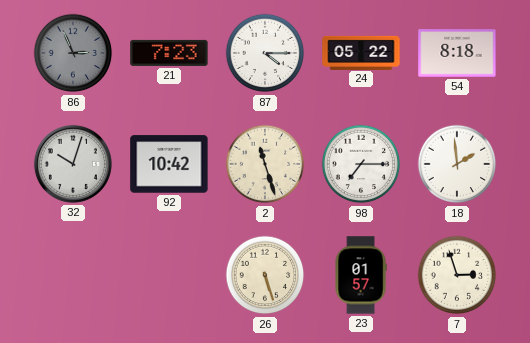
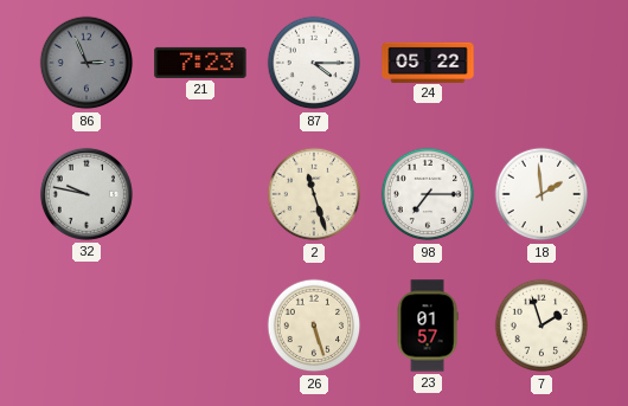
54: 8:18 -> none
32: 10:03 -> 9:47
92: 10:42 -> none
7: 2:57 -> 1:57
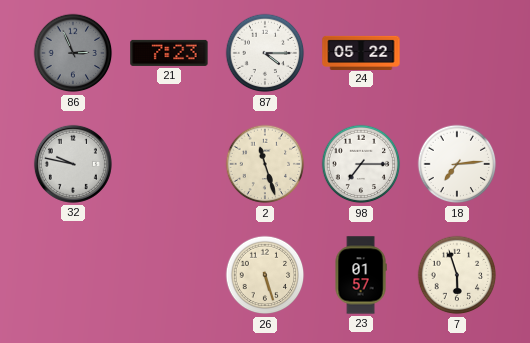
18: 1:59 -> 7:14
7: 1:57 -> 5:57
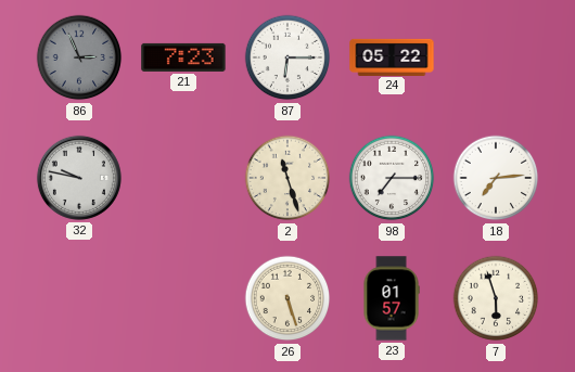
87: 4:15 -> 6:15
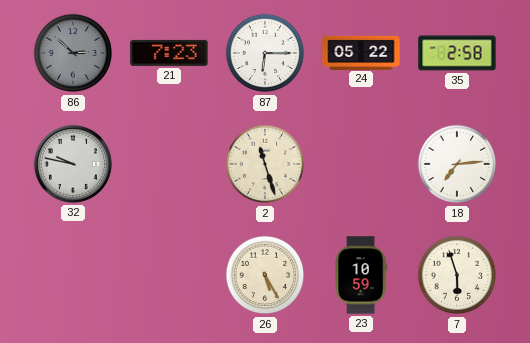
86: 2:56 -> 2:52
35: none -> 2:58
98: 7:15 -> none
26: 5:27 -> 5:25
23: 01:57 -> 10:59
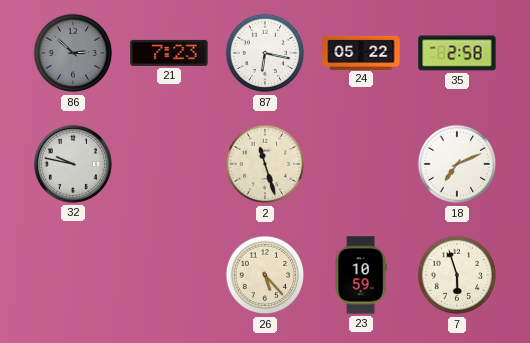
87: 6:15 -> 6:17
18: 7:14 -> 7:11
26: 5:25 -> 5:23
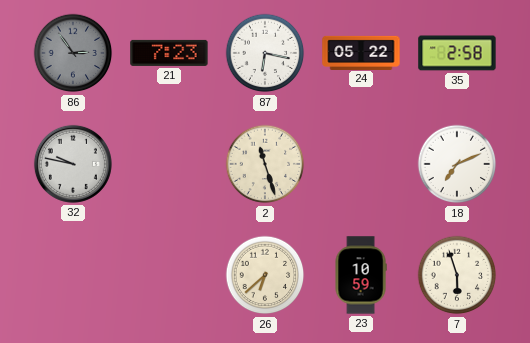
86: 2:52 -> 2:54
26: 5:23 -> 6:38
